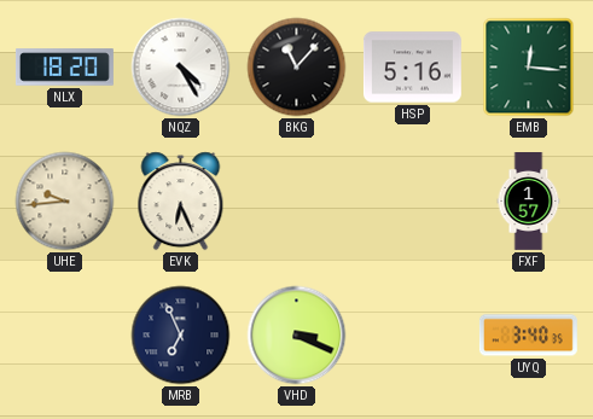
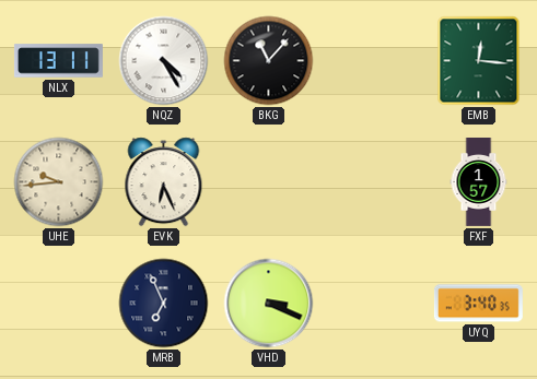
NLX: 18:20 -> 13:11
HSP: 5:16 -> none
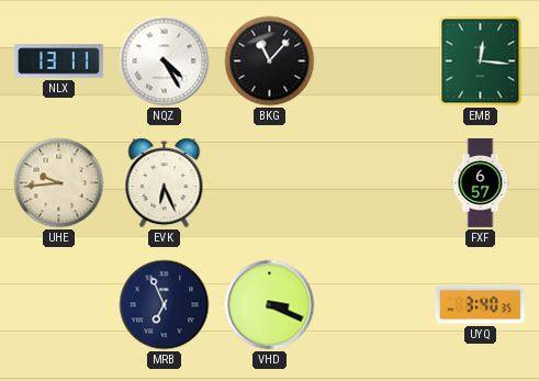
FXF: 1:57 -> 6:57
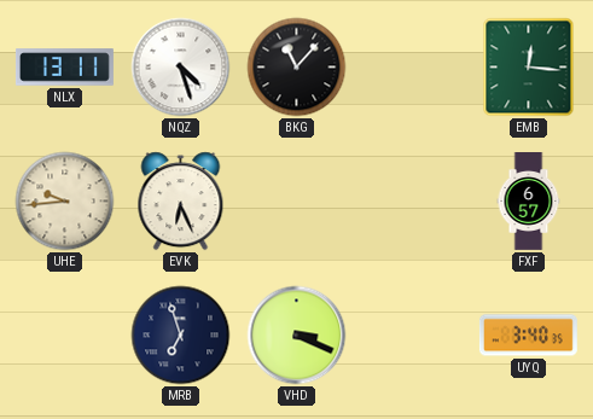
NQZ: 4:25 -> 4:27
MRB: 6:56 -> 6:57
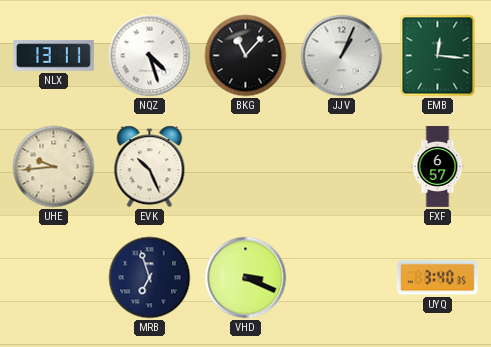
JJV: none -> 1:04
EVK: 6:26 -> 10:26
